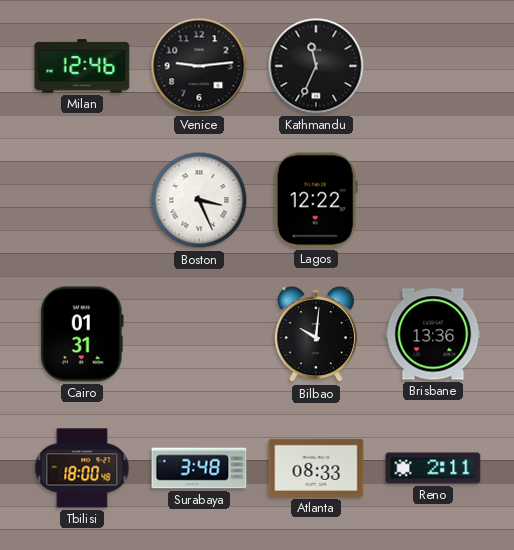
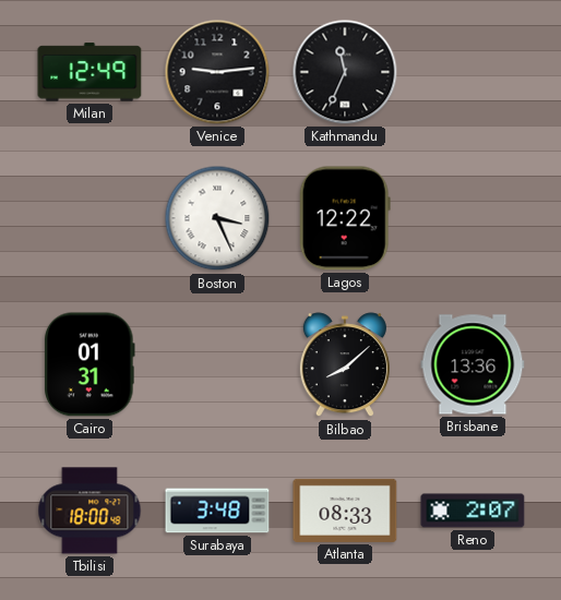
Milan: 12:46 -> 12:49
Bilbao: 10:01 -> 8:08
Reno: 2:11 -> 2:07
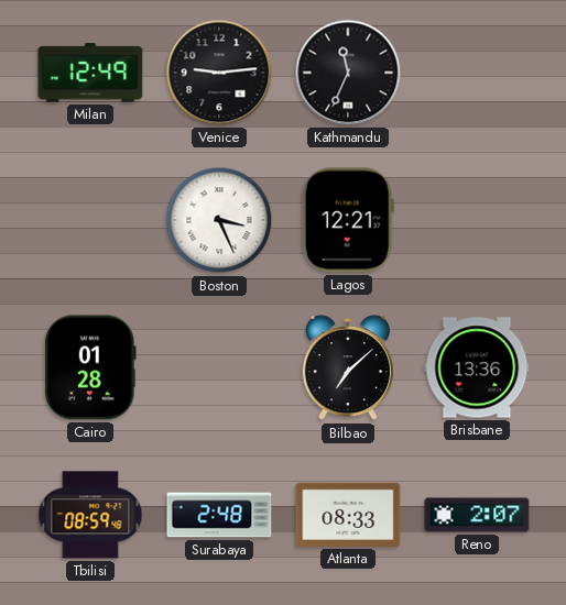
Lagos: 12:22 -> 12:21
Cairo: 01:31 -> 01:28
Bilbao: 8:08 -> 7:08
Tbilisi: 18:00 -> 08:59
Surabaya: 3:48 -> 2:48
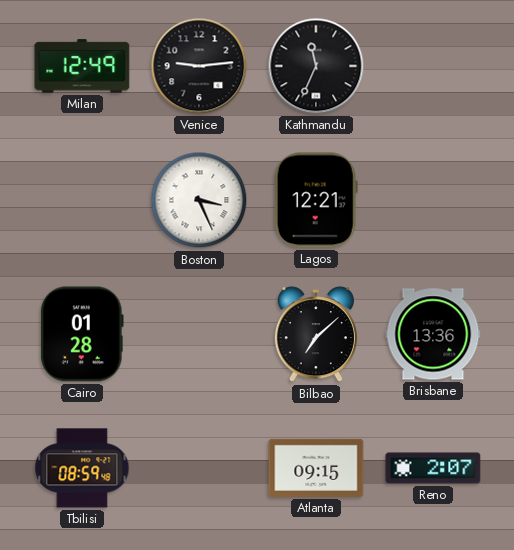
Surabaya: 2:48 -> none
Atlanta: 08:33 -> 09:15
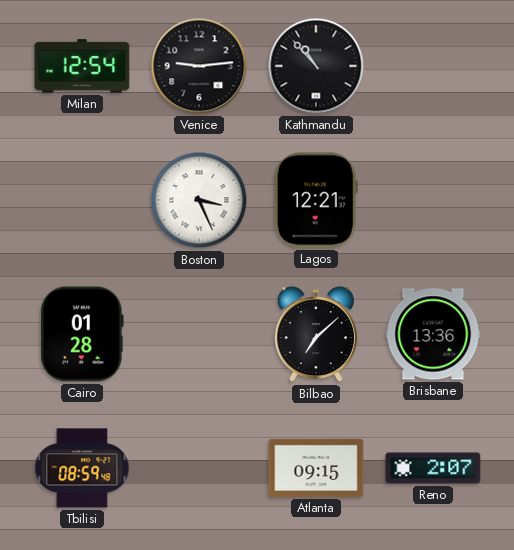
Milan: 12:49 -> 12:54
Kathmandu: 11:34 -> 10:53
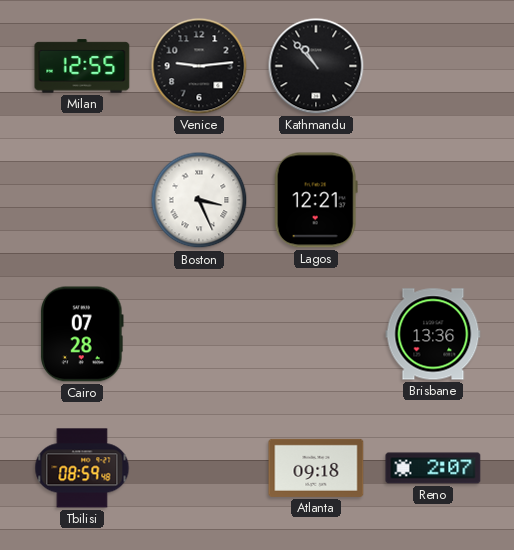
Milan: 12:54 -> 12:55
Cairo: 01:28 -> 07:28
Bilbao: 7:08 -> none
Atlanta: 09:15 -> 09:18
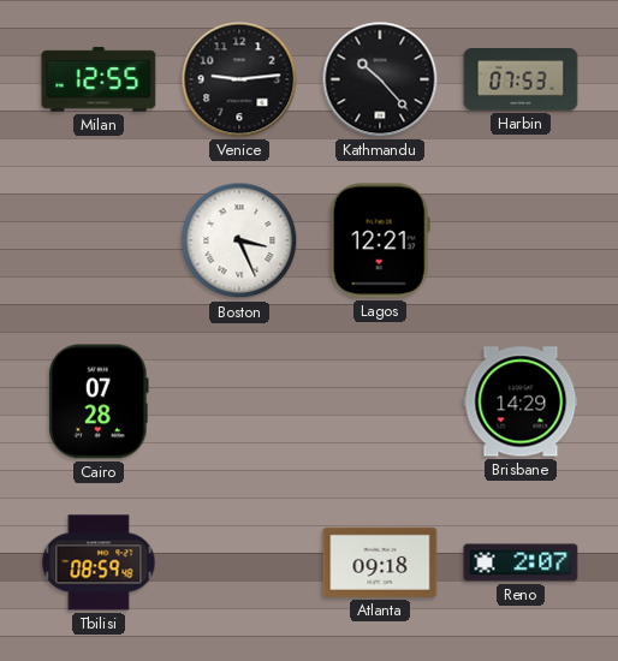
Kathmandu: 10:53 -> 10:23
Harbin: none -> 07:53
Brisbane: 13:36 -> 14:29
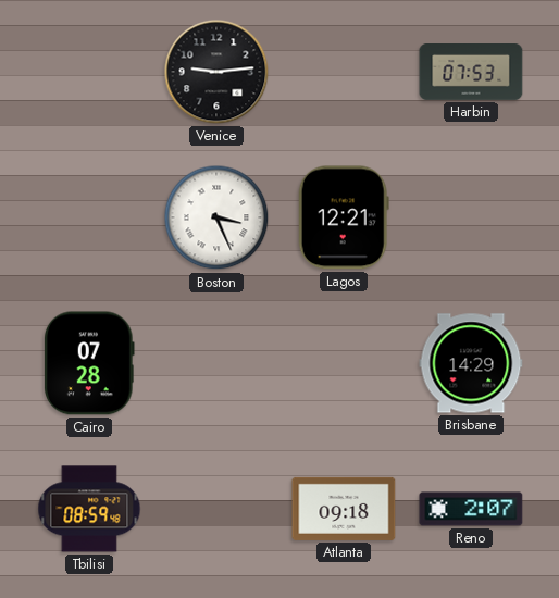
Milan: 12:55 -> none
Kathmandu: 10:23 -> none
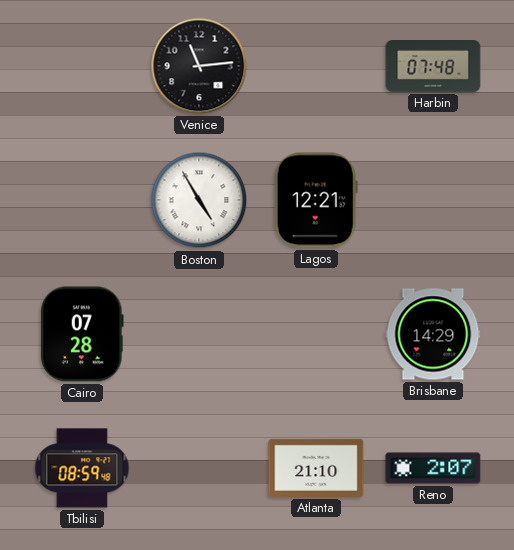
Venice: 9:14 -> 11:14
Harbin: 07:53 -> 07:48
Boston: 3:26 -> 4:55
Atlanta: 09:18 -> 21:10
